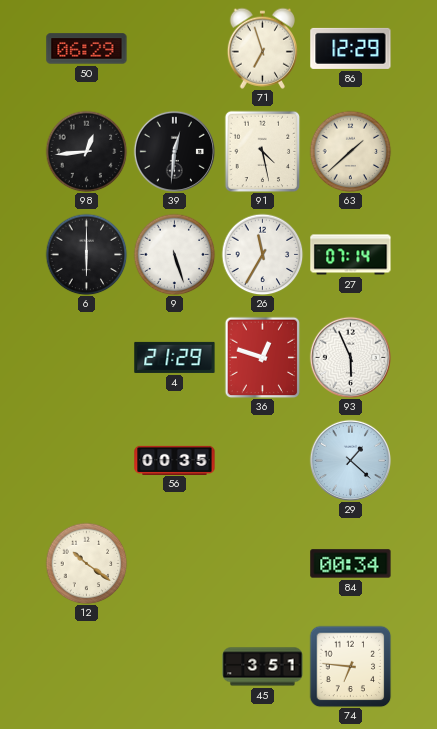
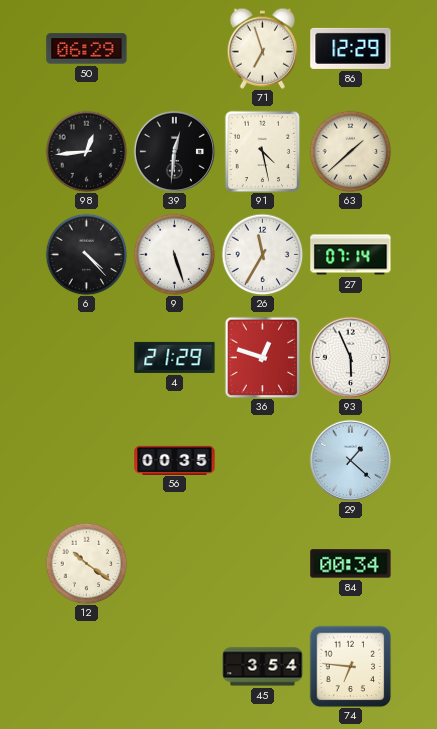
6: 6:00 -> 4:23
45: 3:51 -> 3:54
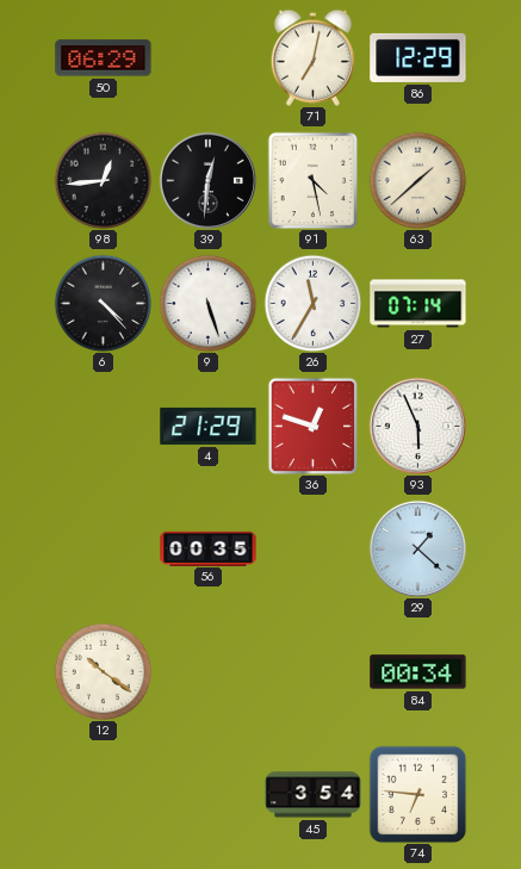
71: 6:57 -> 7:02
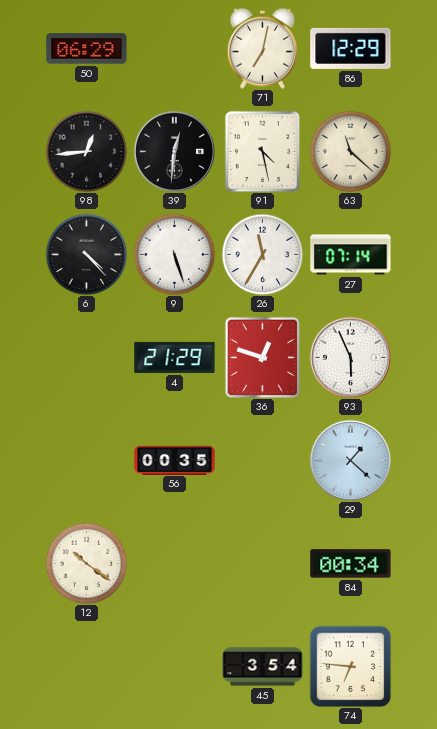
63: 1:38 -> 11:22
